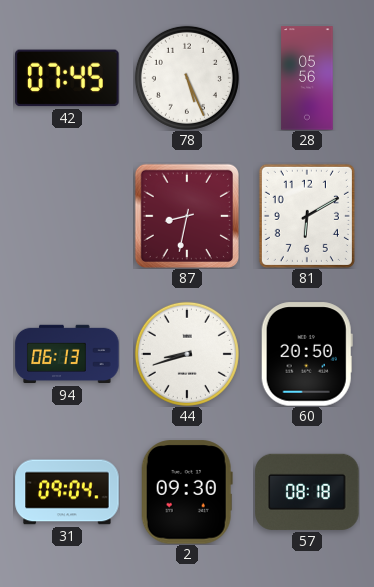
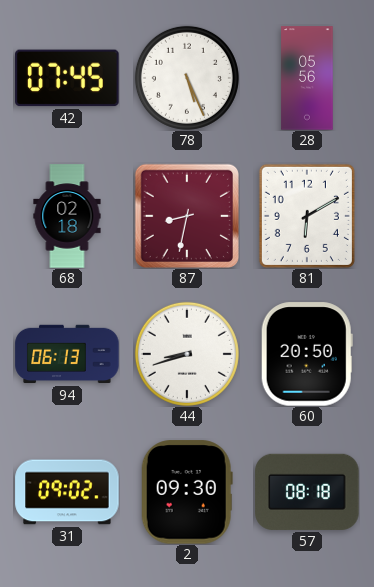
68: none -> 02:18
31: 09:04 -> 09:02
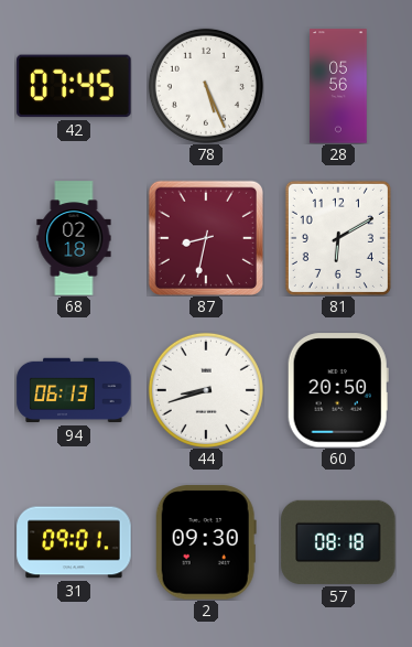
31: 09:02 -> 09:01
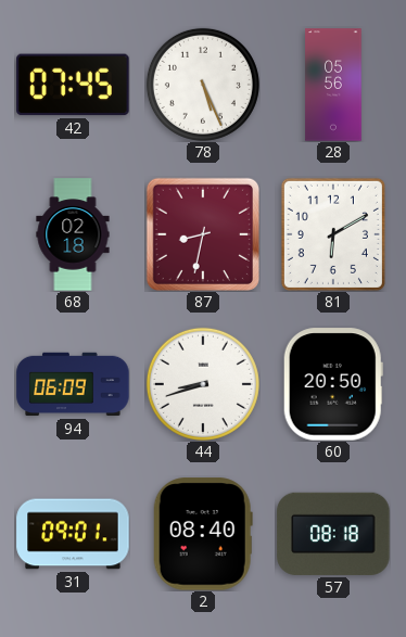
94: 06:13 -> 06:09
2: 09:30 -> 08:40
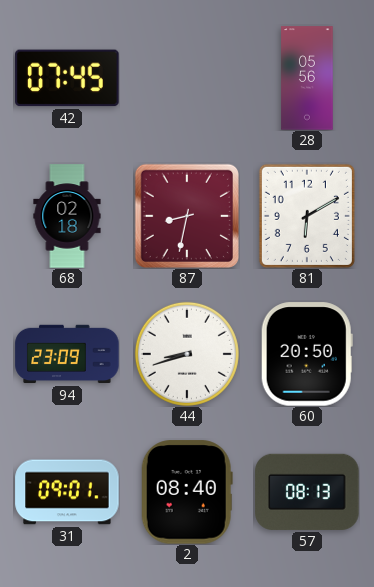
78: 5:26 -> none
94: 06:09 -> 23:09
57: 08:18 -> 08:13
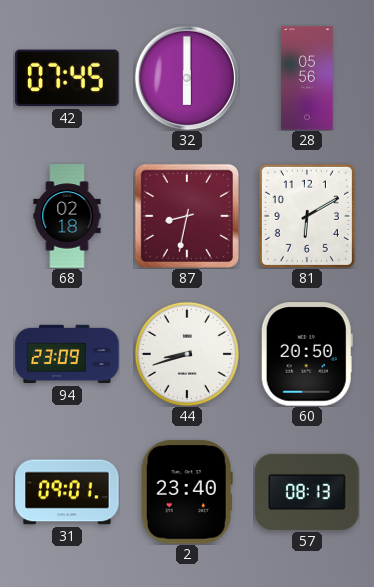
32: none -> 6:00
2: 08:40 -> 23:40
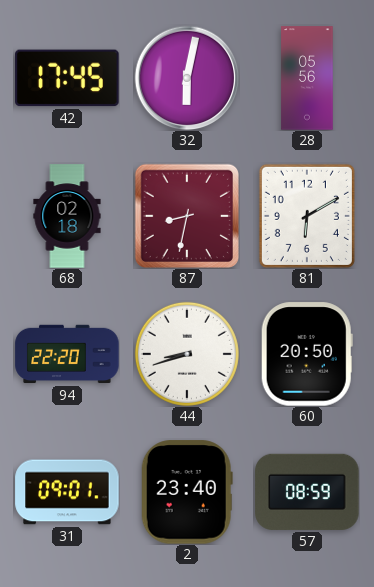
42: 07:45 -> 17:45
32: 6:00 -> 6:02
94: 23:09 -> 22:20
57: 08:13 -> 08:59
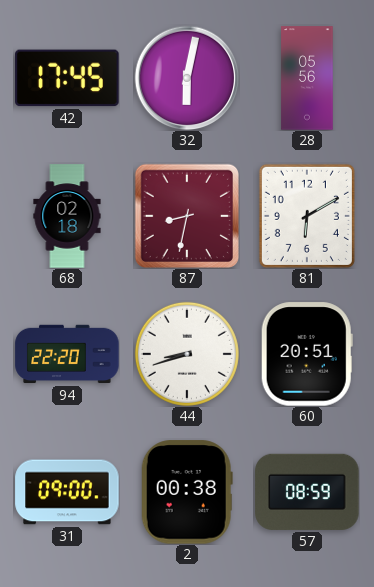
60: 20:50 -> 20:51
31: 09:01 -> 09:00
2: 23:40 -> 00:38
